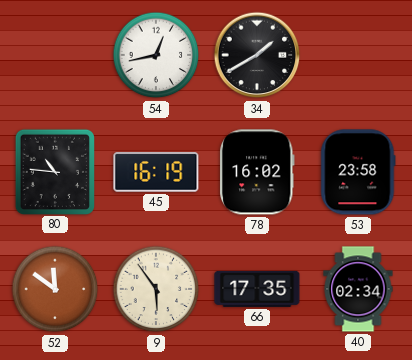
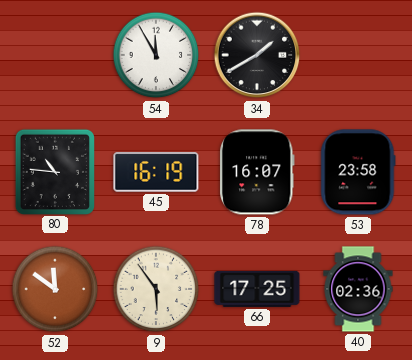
54: 12:43 -> 11:55
78: 16:02 -> 16:07
66: 17:35 -> 17:25
40: 02:34 -> 02:36
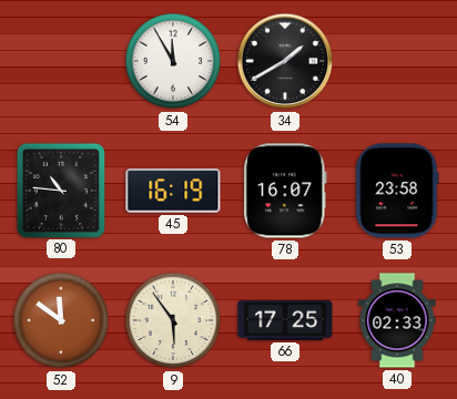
40: 02:36 -> 02:33
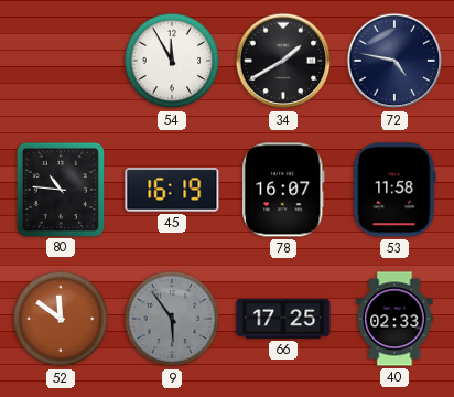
72: none -> 4:47
53: 23:58 -> 11:58
9 dial: cream -> grey
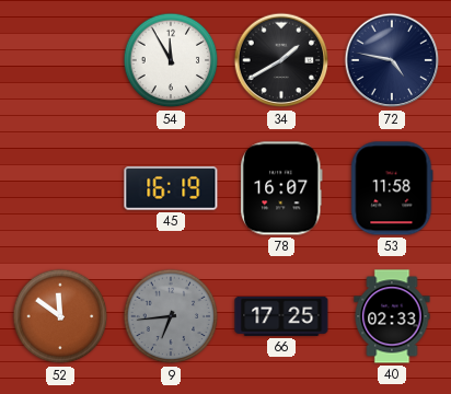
80: 10:46 -> none
9: 5:54 -> 6:44
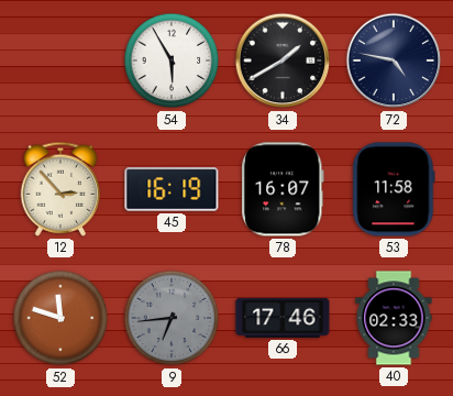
54: 11:55 -> 5:55
12: none -> 2:53
52: 11:51 -> 11:48
66: 17:25 -> 17:46
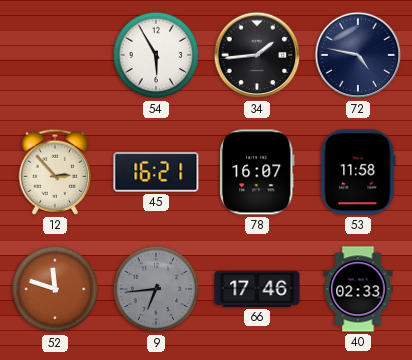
34: 1:40 -> 1:44
45: 16:19 -> 16:21
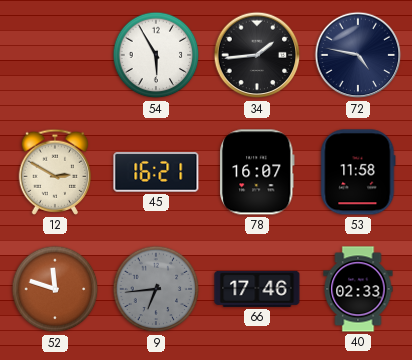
12: 2:53 -> 2:50
